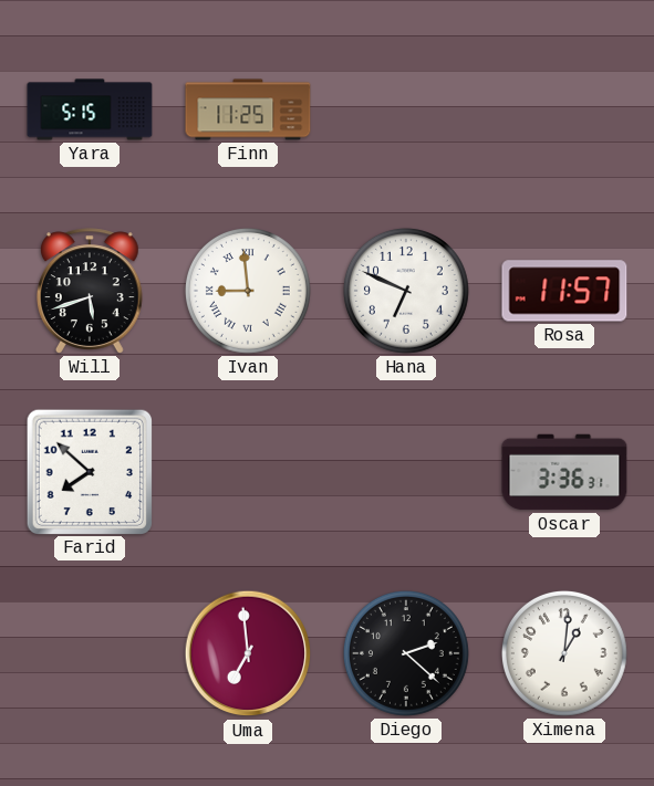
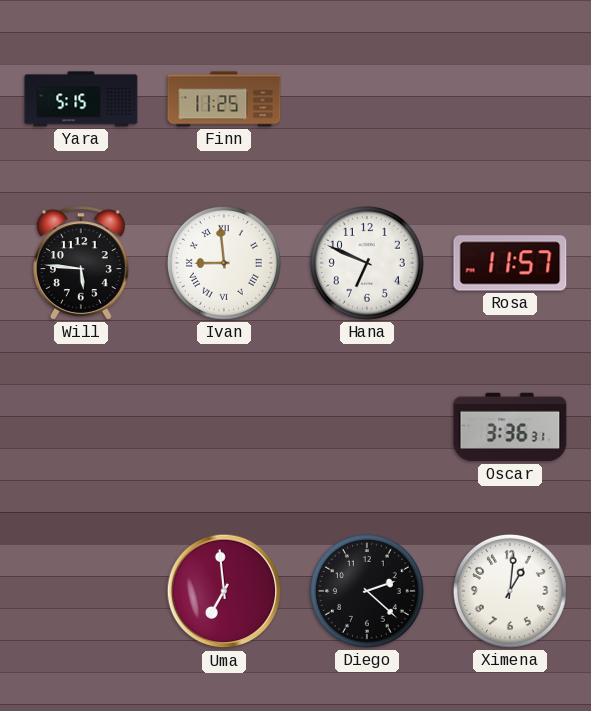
Will: 5:42 -> 5:46
Farid: 7:52 -> none
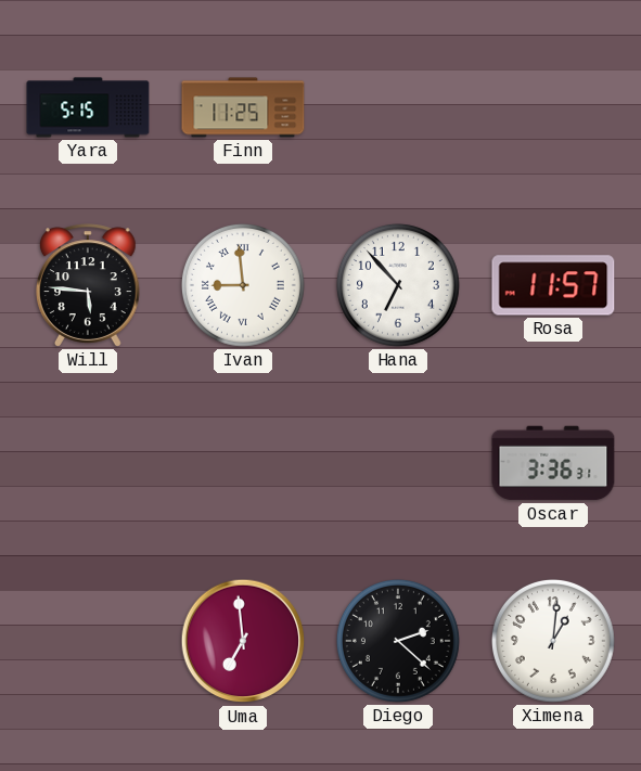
Hana: 6:49 -> 6:53
